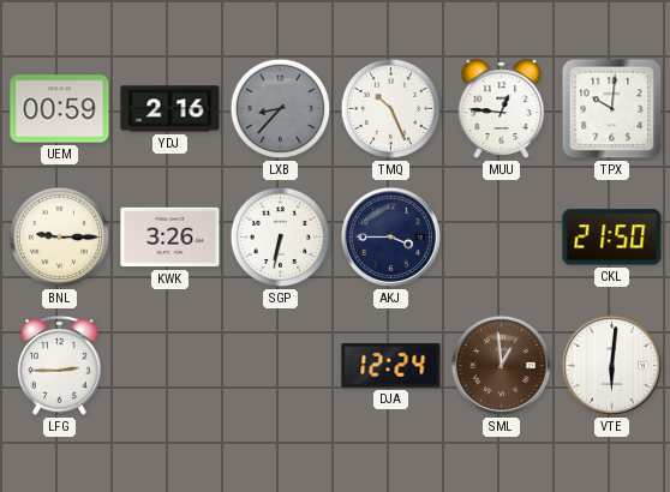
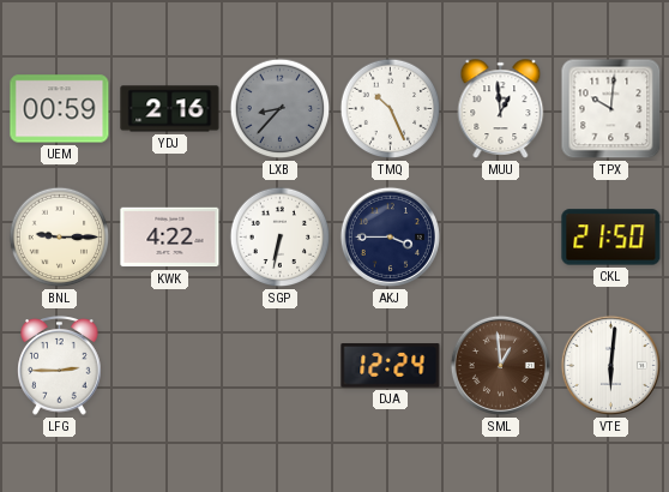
MUU: 12:46 -> 12:59
KWK: 3:26 -> 4:22
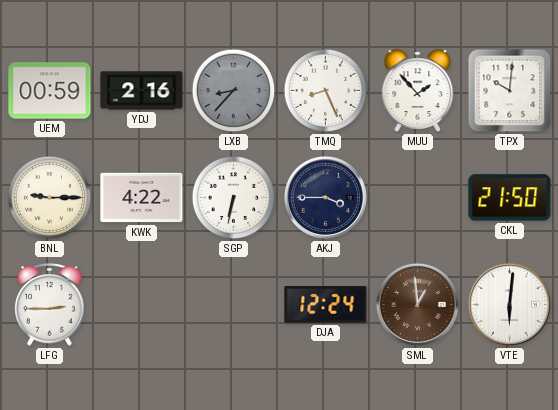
TMQ: 10:26 -> 8:26
MUU: 12:59 -> 1:53
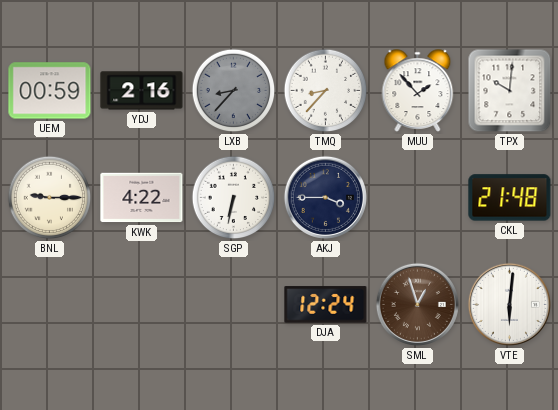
TMQ: 8:26 -> 8:37
CKL: 21:50 -> 21:48
LFG: 2:45 -> none
SML: 12:59 -> 12:57
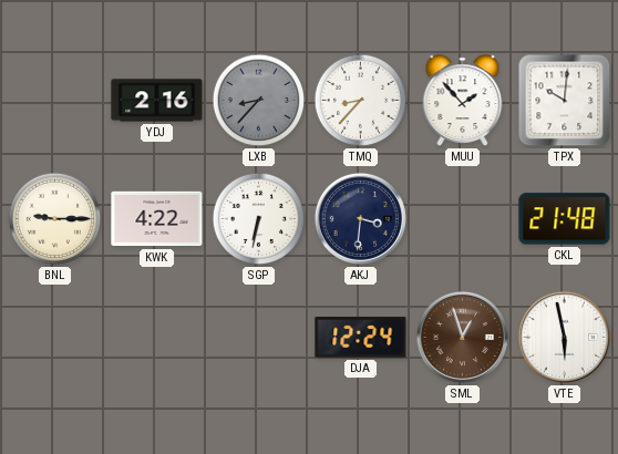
UEM: 00:59 -> none
AKJ: 3:45 -> 3:31
VTE: 6:01 -> 5:58
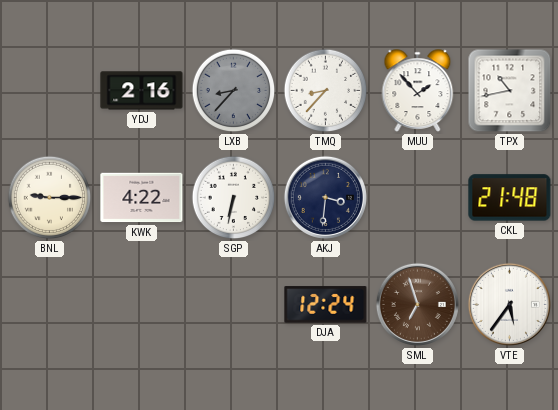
TPX: 10:01 -> 10:43
SML: 12:57 -> 6:57
VTE: 5:58 -> 5:36
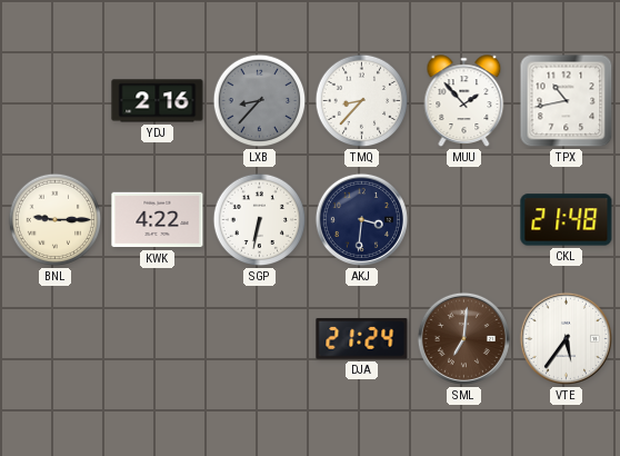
DJA: 12:24 -> 21:24
SML: 6:57 -> 7:01
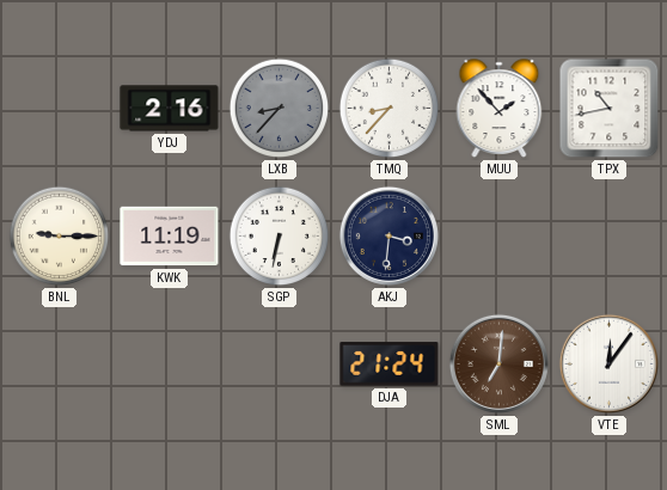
KWK: 4:22 -> 11:19
CKL: 21:48 -> none
VTE: 5:36 -> 12:06
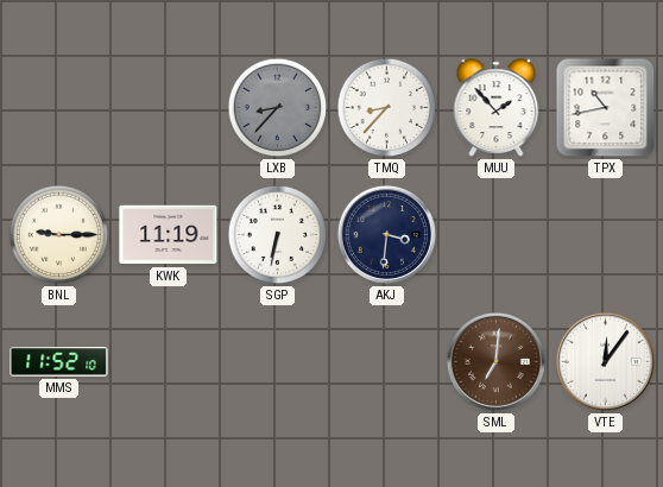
YDJ: 2:16 -> none
MMS: none -> 11:52
DJA: 21:24 -> none
